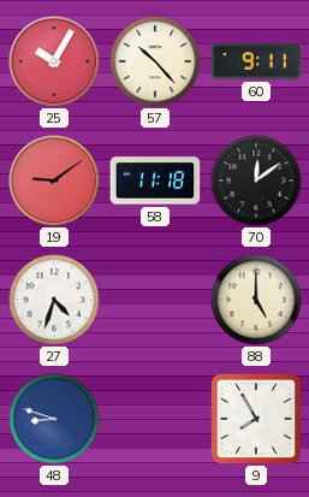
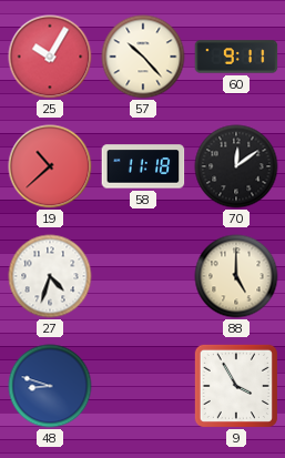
19: 9:09 -> 10:38
9: 7:55 -> 3:55
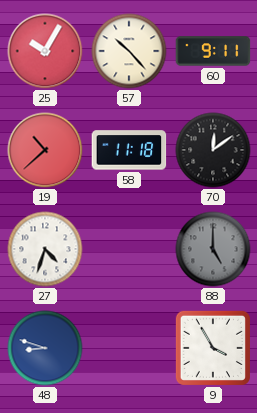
88 dial: cream -> grey
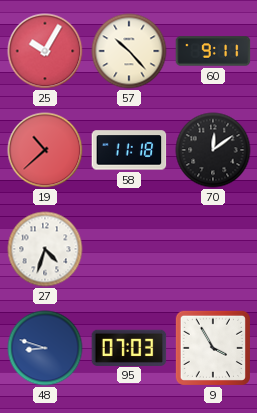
88: 5:00 -> none
95: none -> 07:03
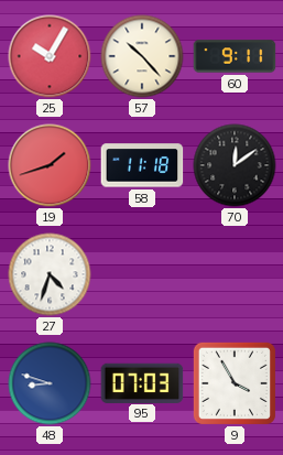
19: 10:38 -> 1:42
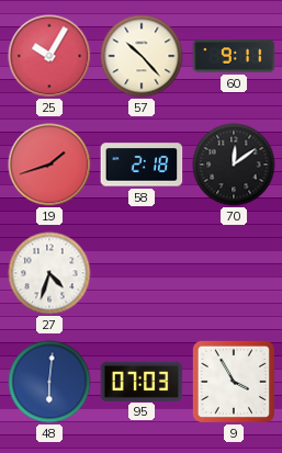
58: 11:18 -> 2:18
48: 8:48 -> 6:01
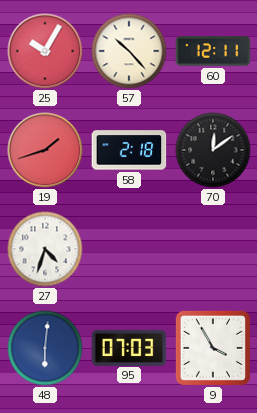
60: 9:11 -> 12:11
